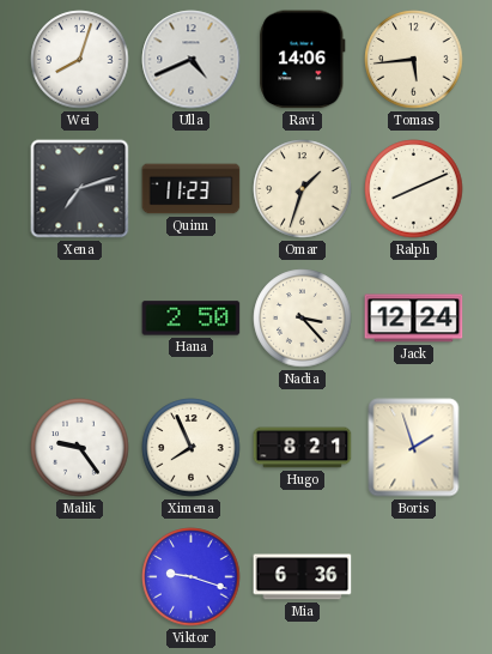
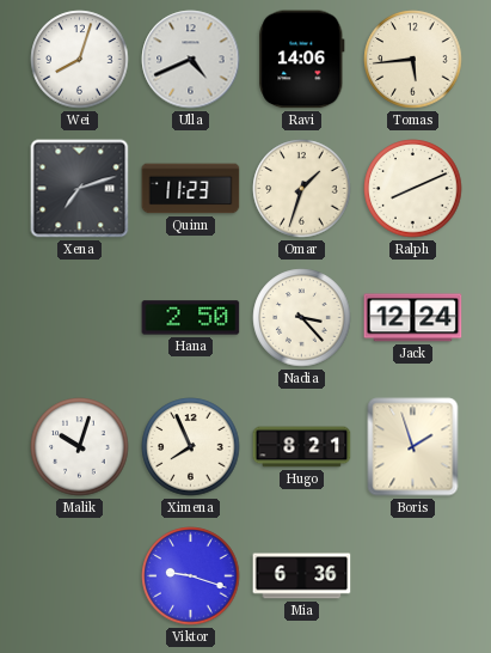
Malik: 9:24 -> 10:03
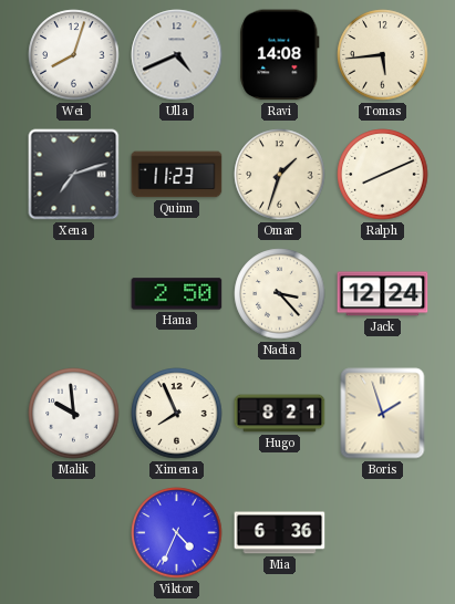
Ravi: 14:06 -> 14:08
Malik: 10:03 -> 9:59
Viktor: 9:18 -> 4:34
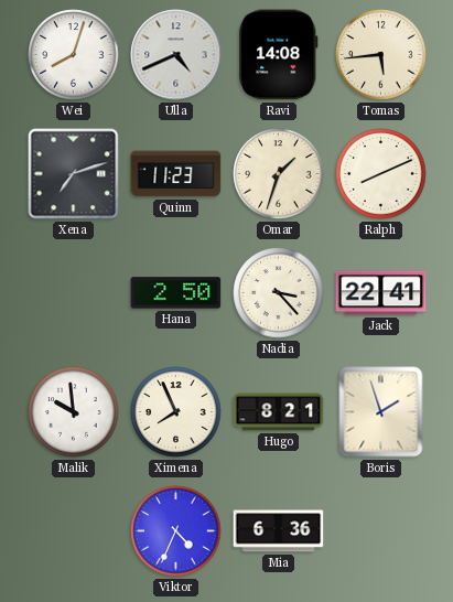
Jack: 12:24 -> 22:41
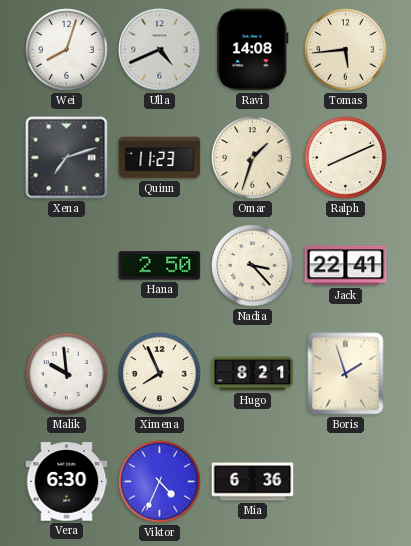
Vera: none -> 6:30
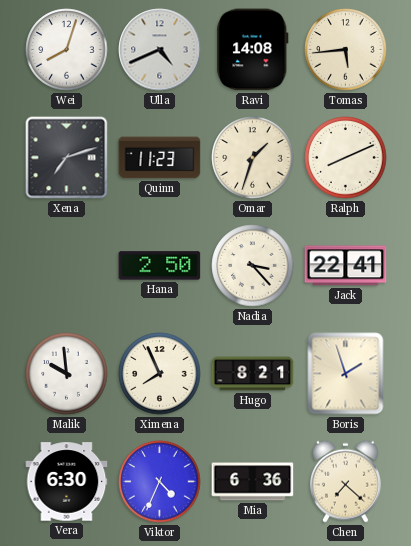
Chen: none -> 7:22
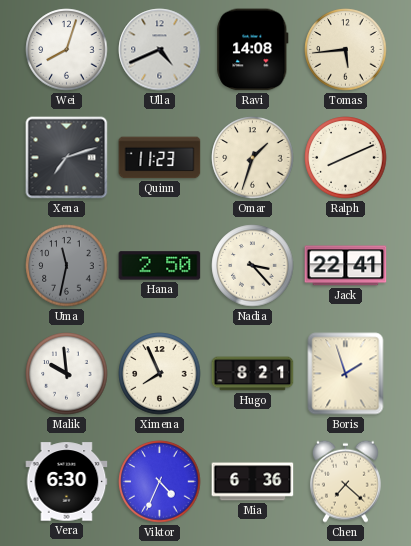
Uma: none -> 11:32
